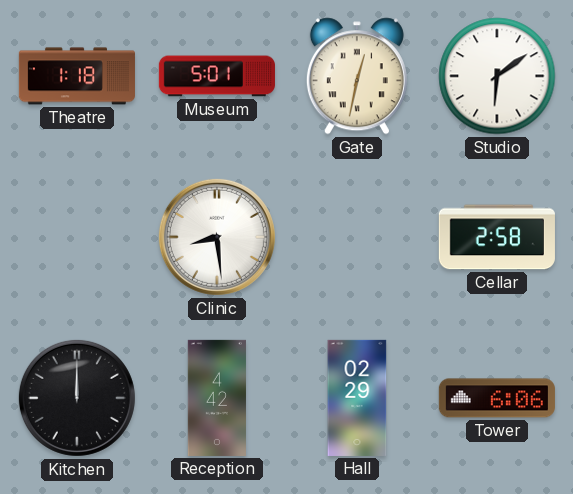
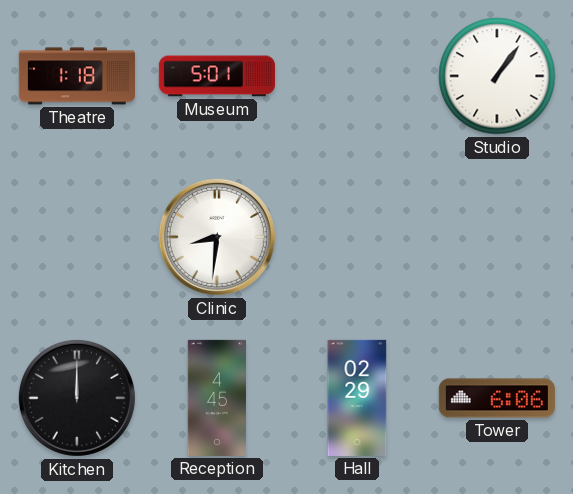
Gate: 12:32 -> none
Studio: 6:09 -> 1:06
Clinic: 8:29 -> 8:31
Cellar: 2:58 -> none
Reception: 4:42 -> 4:45
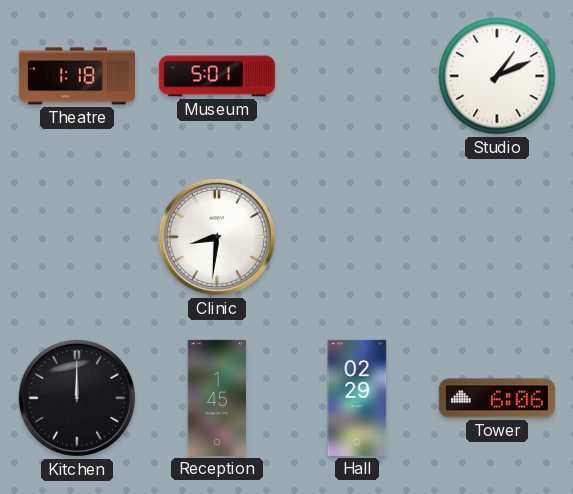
Studio: 1:06 -> 1:11
Reception: 4:45 -> 1:45
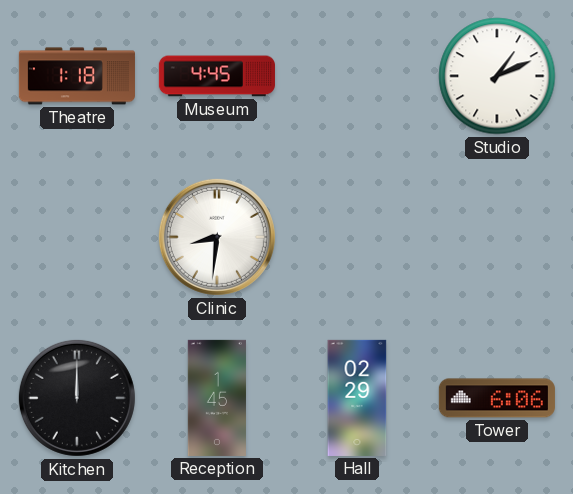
Museum: 5:01 -> 4:45
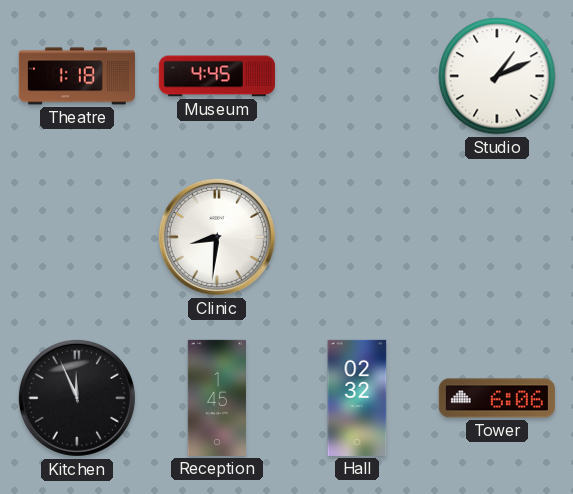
Kitchen: 12:00 -> 11:56
Hall: 02:29 -> 02:32
